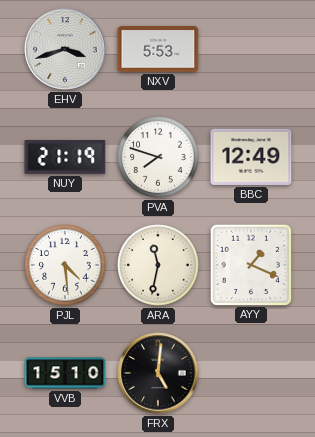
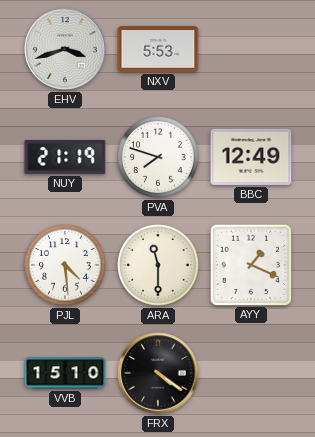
ARA: 11:32 -> 11:30
FRX: 5:01 -> 4:21
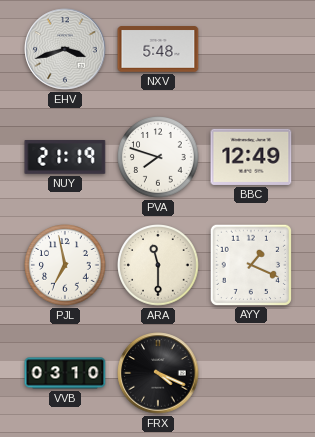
NXV: 5:53 -> 5:48
PJL: 4:29 -> 6:58
VVB: 15:10 -> 03:10
FRX: 4:21 -> 4:19
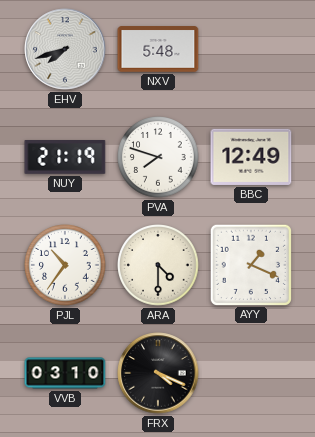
EHV: 3:42 -> 7:42
PJL: 6:58 -> 10:36
ARA: 11:30 -> 4:30
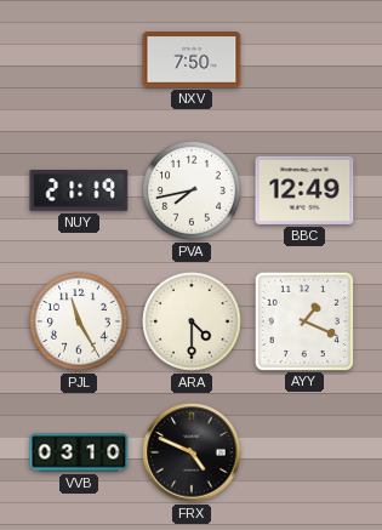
EHV: 7:42 -> none
NXV: 5:48 -> 7:50
PVA: 7:48 -> 7:43
PJL: 10:36 -> 11:25
FRX: 4:19 -> 4:49
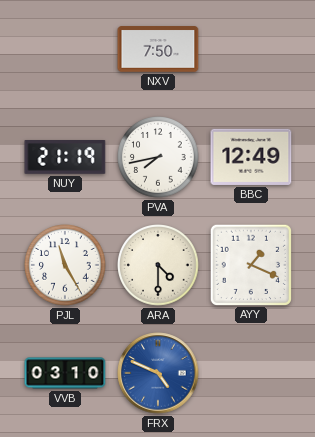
FRX dial: black -> blue
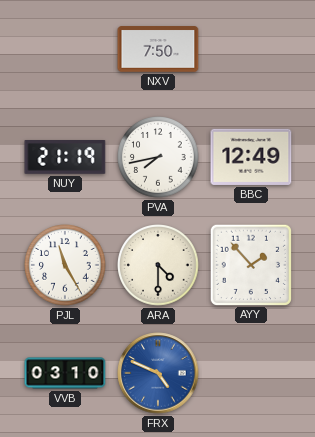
AYY: 1:19 -> 1:53
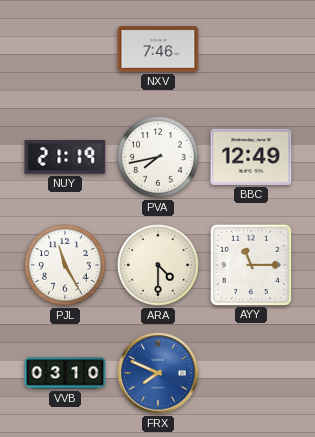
NXV: 7:50 -> 7:46
AYY: 1:53 -> 11:15
FRX: 4:49 -> 7:49
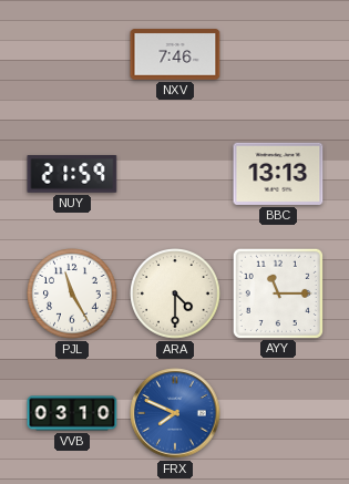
NUY: 21:19 -> 21:59
PVA: 7:43 -> none
BBC: 12:49 -> 13:13
